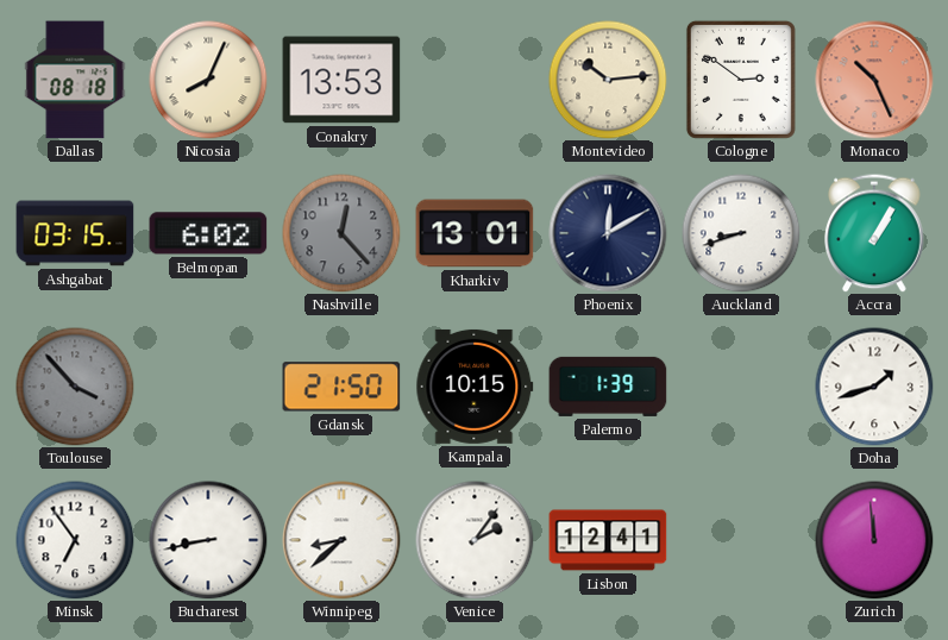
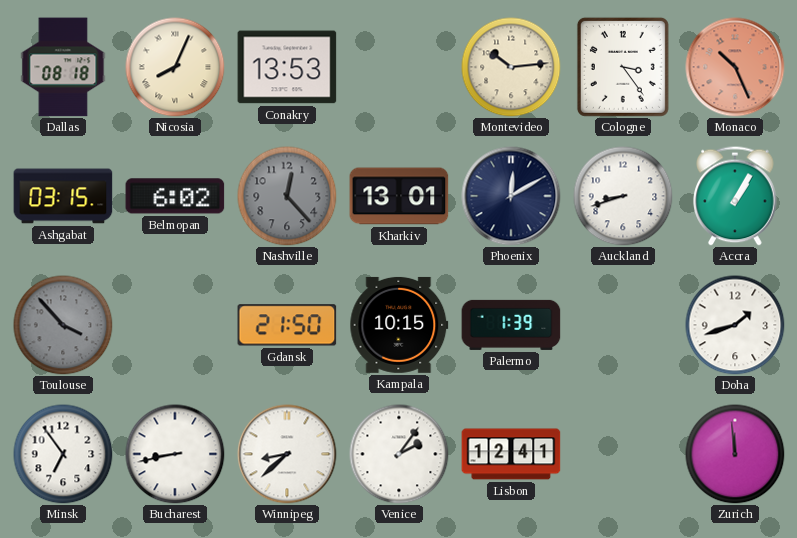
Cologne: 2:51 -> 3:24
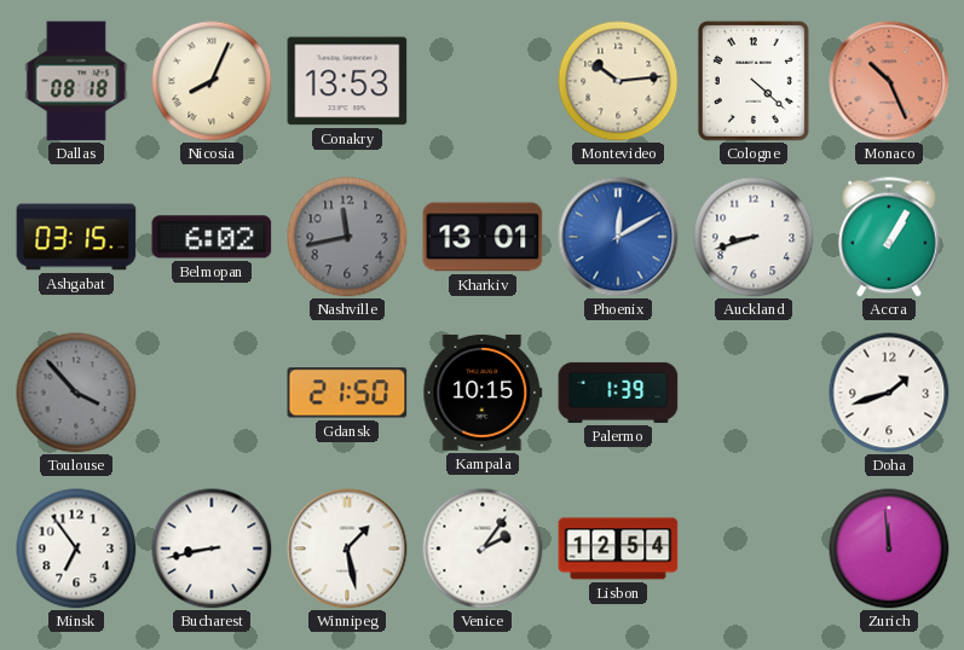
Cologne: 3:24 -> 4:22
Nashville: 12:23 -> 11:43
Phoenix dial: navy -> blue
Winnipeg: 8:38 -> 1:28
Lisbon: 12:41 -> 12:54
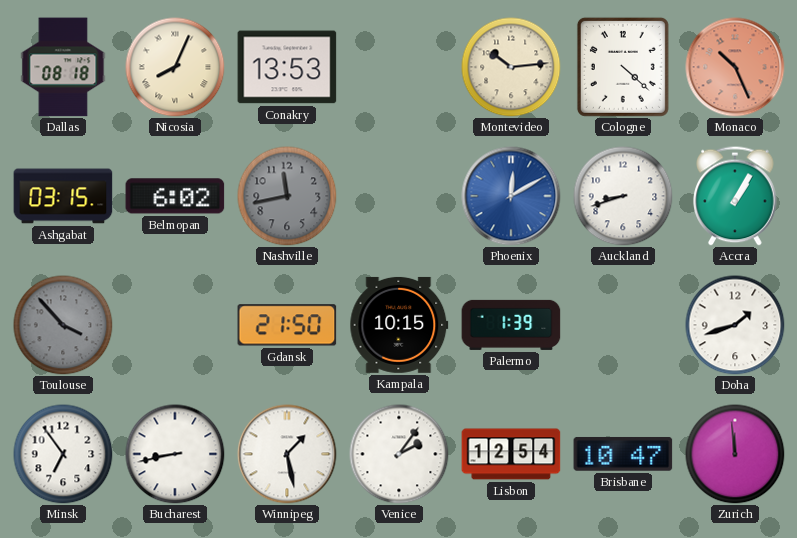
Kharkiv: 13:01 -> none
Brisbane: none -> 10:47
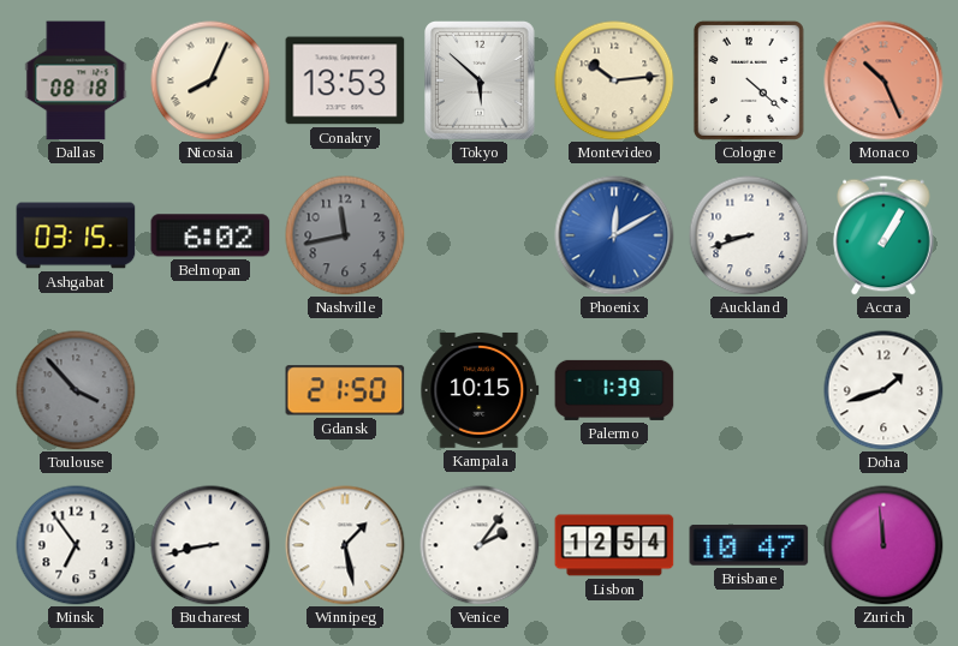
Tokyo: none -> 5:52
